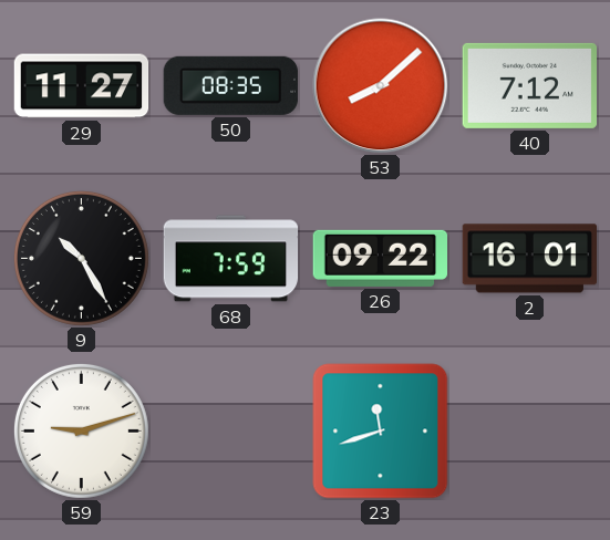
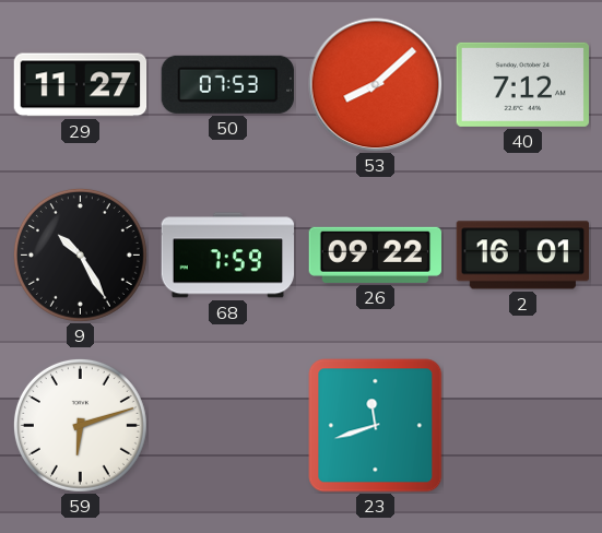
50: 08:35 -> 07:53
59: 9:12 -> 6:12
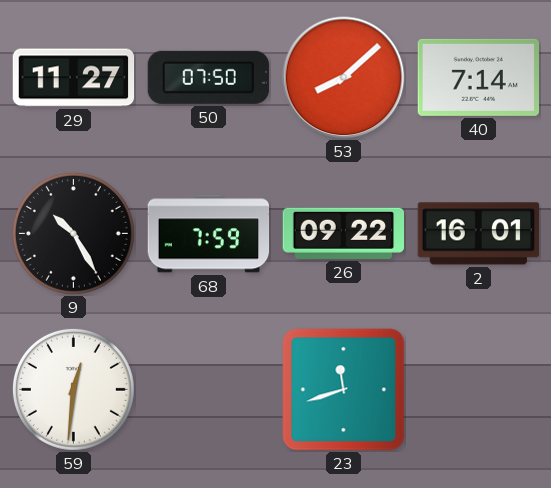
50: 07:53 -> 07:50
40: 7:12 -> 7:14
59: 6:12 -> 12:31
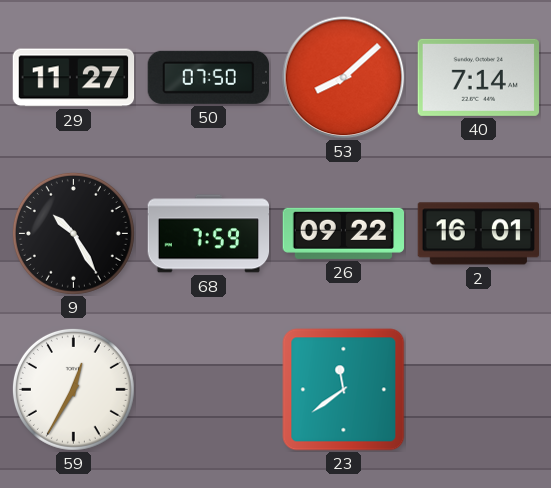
59: 12:31 -> 12:35
23: 11:42 -> 11:39
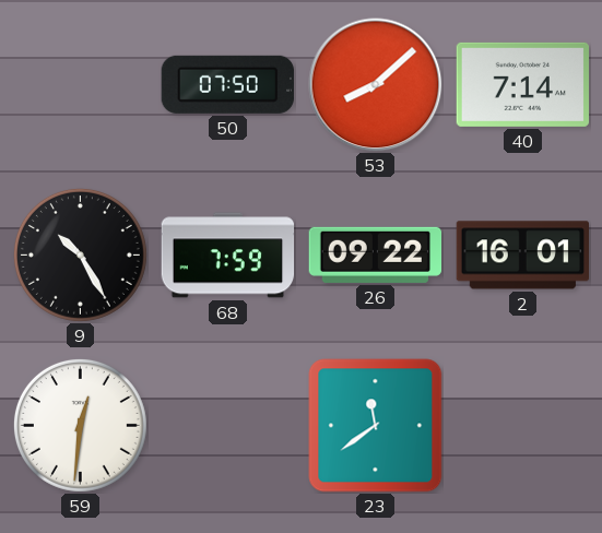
29: 11:27 -> none
59: 12:35 -> 12:31
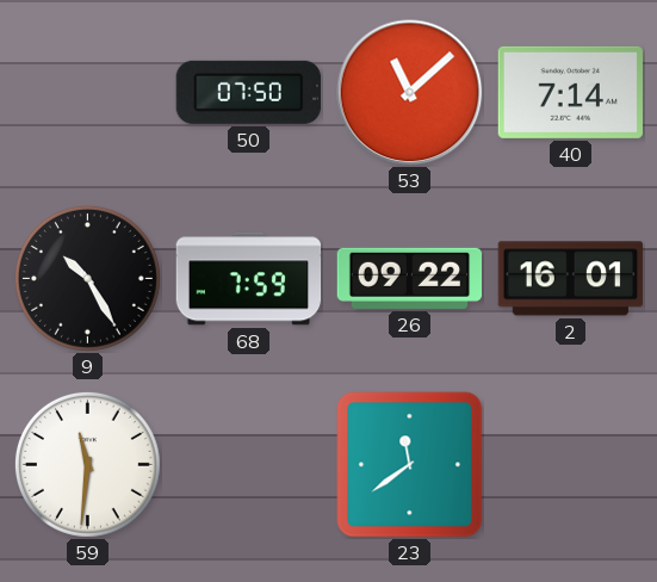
53: 8:08 -> 11:08
59: 12:31 -> 11:31
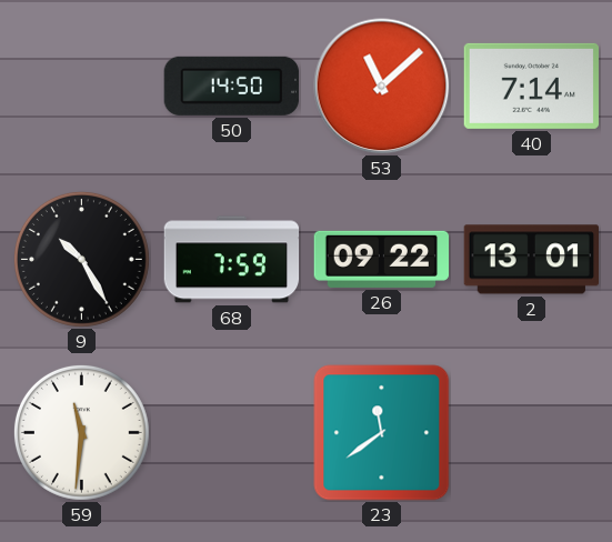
50: 07:50 -> 14:50
2: 16:01 -> 13:01
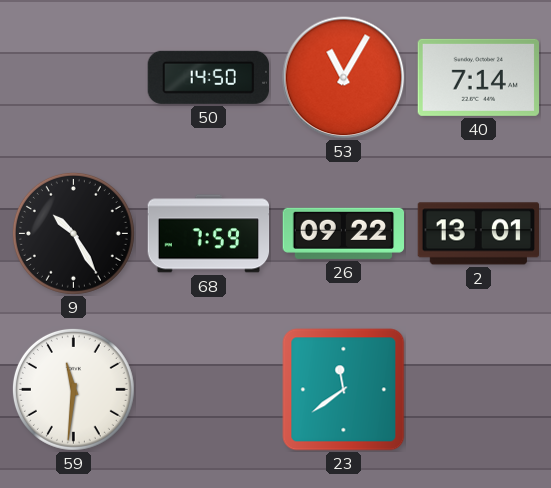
53: 11:08 -> 11:05
